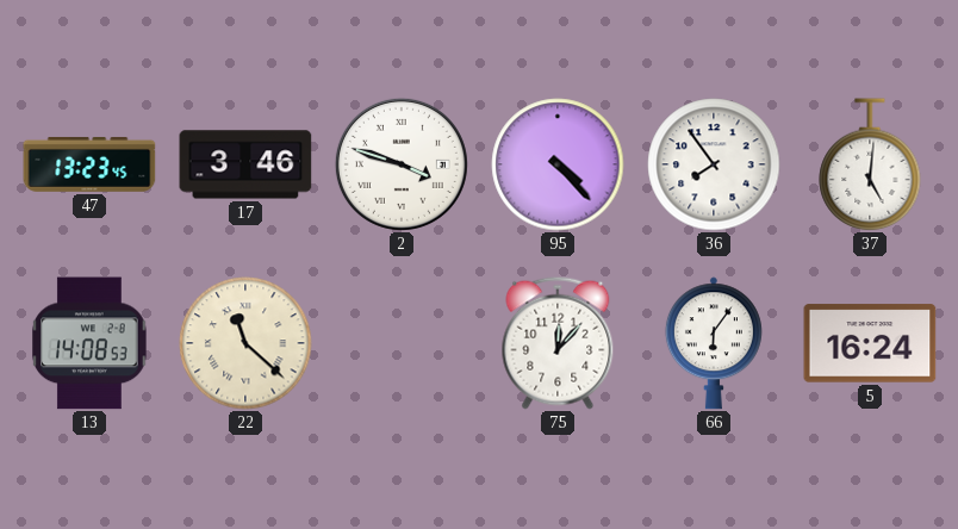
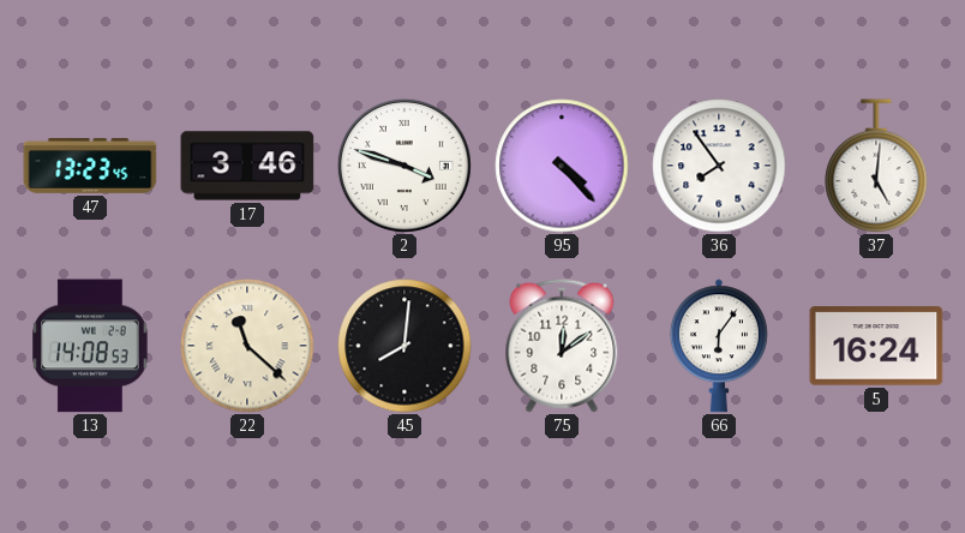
45: none -> 8:01
75: 12:07 -> 12:09
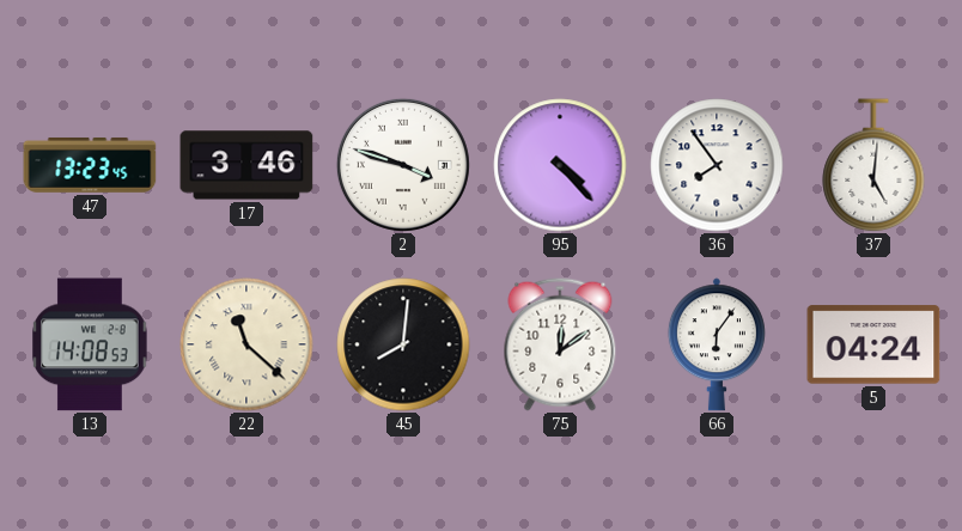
5: 16:24 -> 04:24
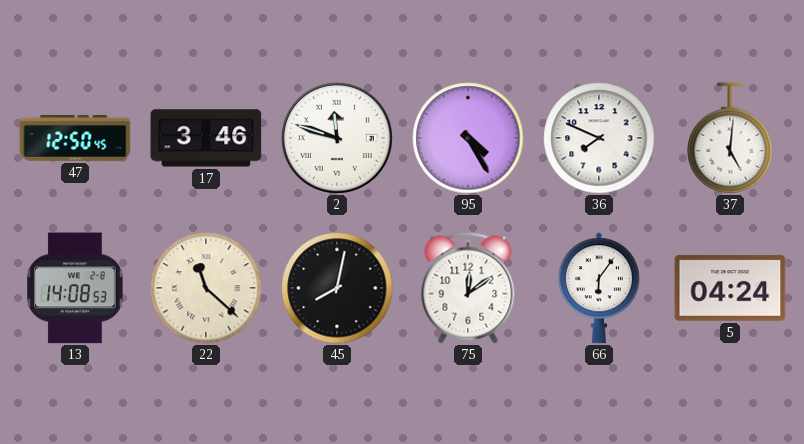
47: 13:23 -> 12:50
2: 3:48 -> 11:48
95: 4:23 -> 4:25
36: 7:54 -> 7:49
45: 8:01 -> 8:02
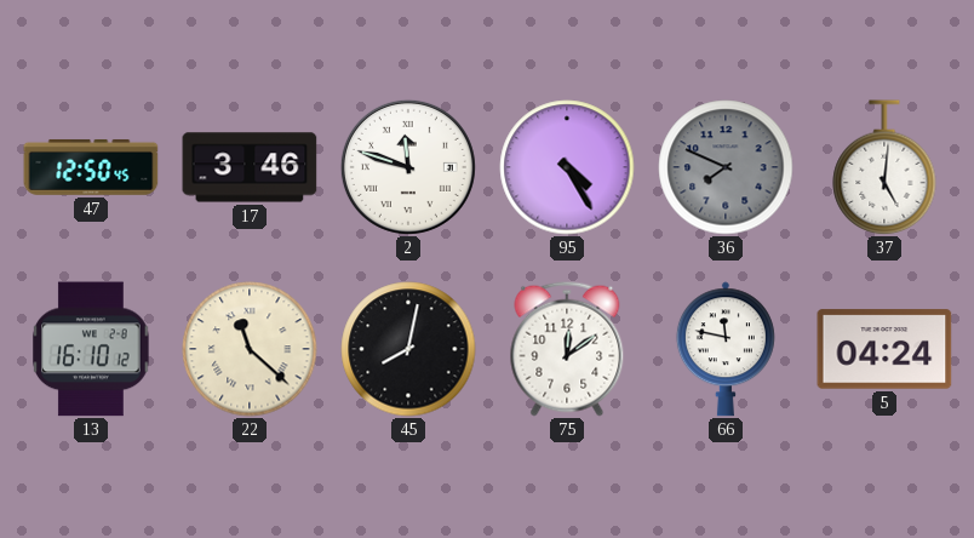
36 dial: white -> grey
13: 14:08 -> 16:10
66: 6:06 -> 11:47
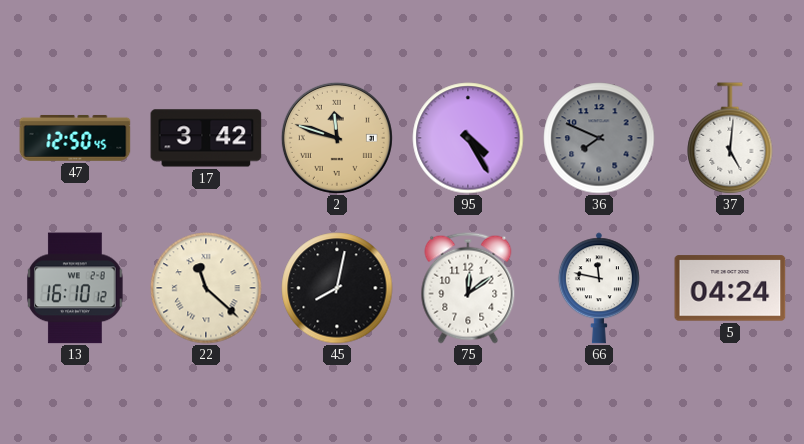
17: 3:46 -> 3:42
2 dial: white -> champagne
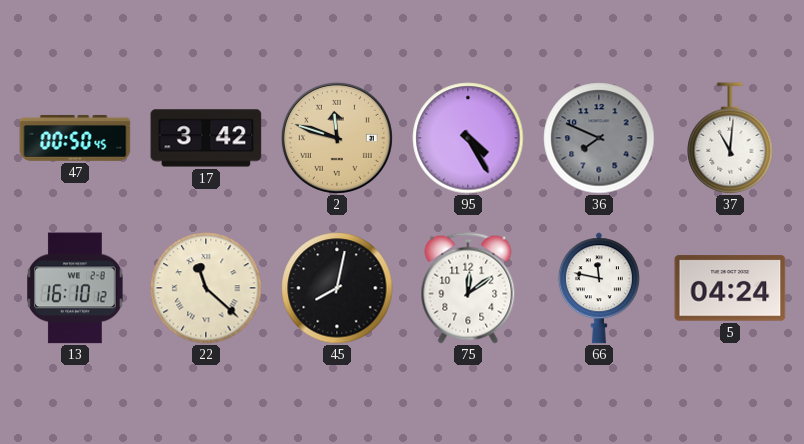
47: 12:50 -> 00:50
37: 5:01 -> 11:01
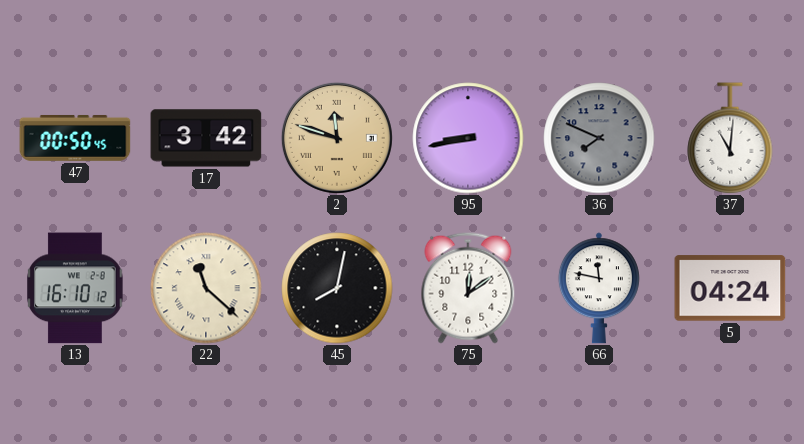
95: 4:25 -> 8:43
